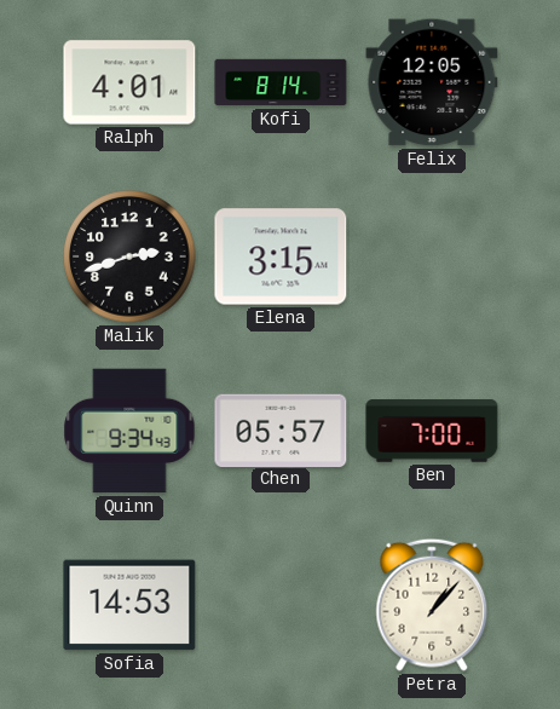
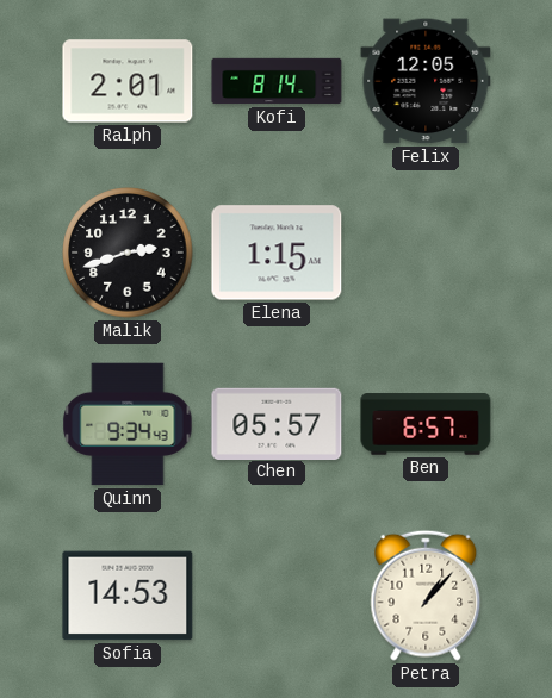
Ralph: 4:01 -> 2:01
Elena: 3:15 -> 1:15
Ben: 7:00 -> 6:57
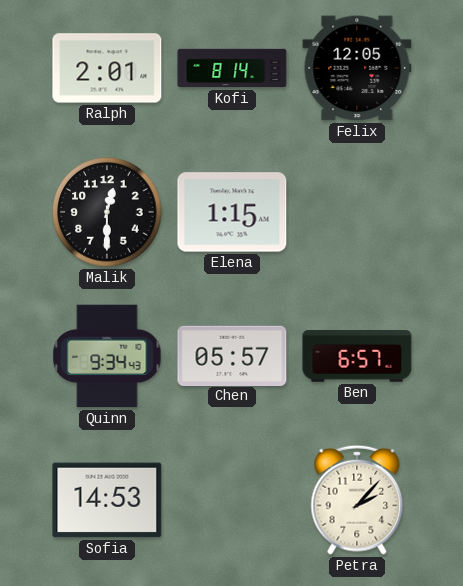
Malik: 2:42 -> 12:30
Petra: 1:07 -> 2:07
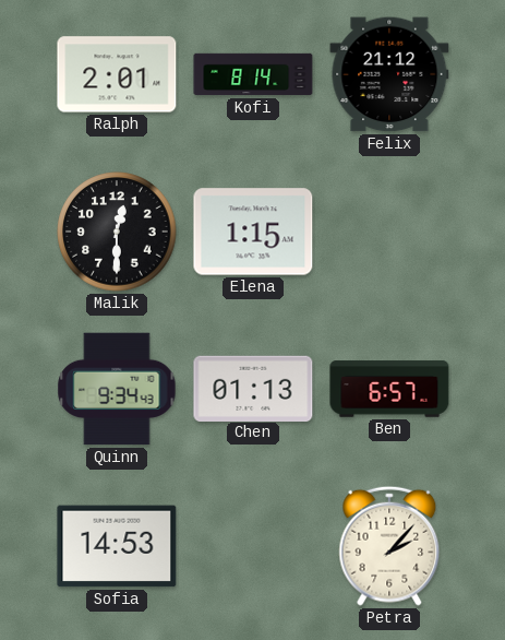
Felix: 12:05 -> 21:12
Chen: 05:57 -> 01:13
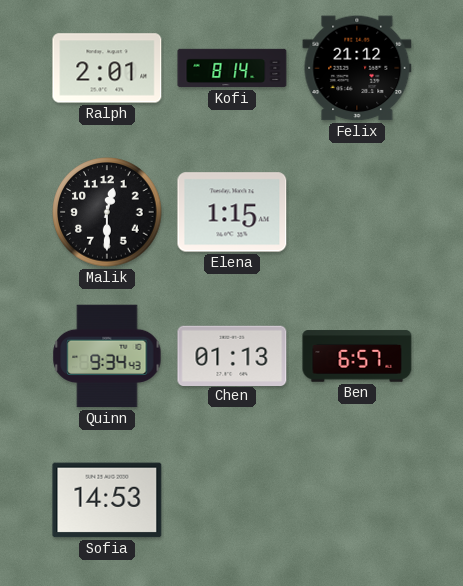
Petra: 2:07 -> none
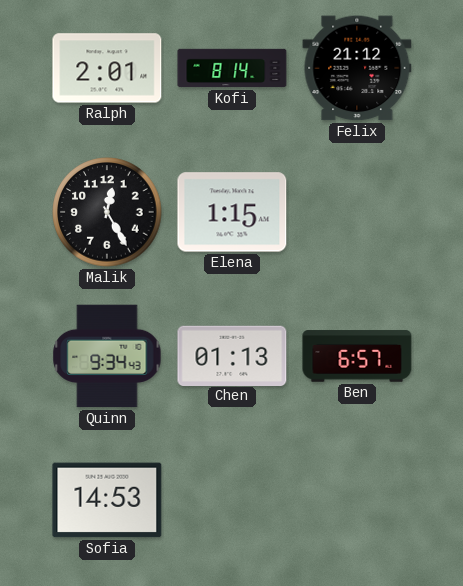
Malik: 12:30 -> 12:25
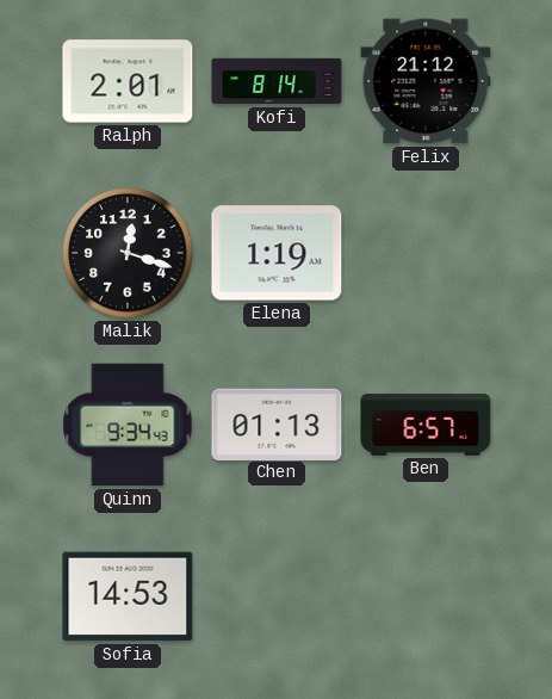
Malik: 12:25 -> 12:18
Elena: 1:15 -> 1:19
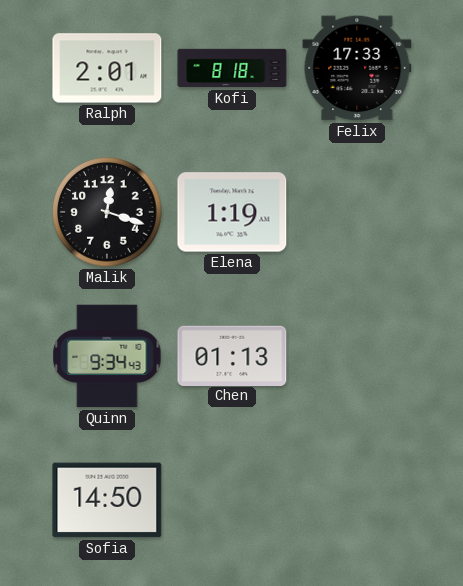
Kofi: 8:14 -> 8:18
Felix: 21:12 -> 17:33
Ben: 6:57 -> none
Sofia: 14:53 -> 14:50
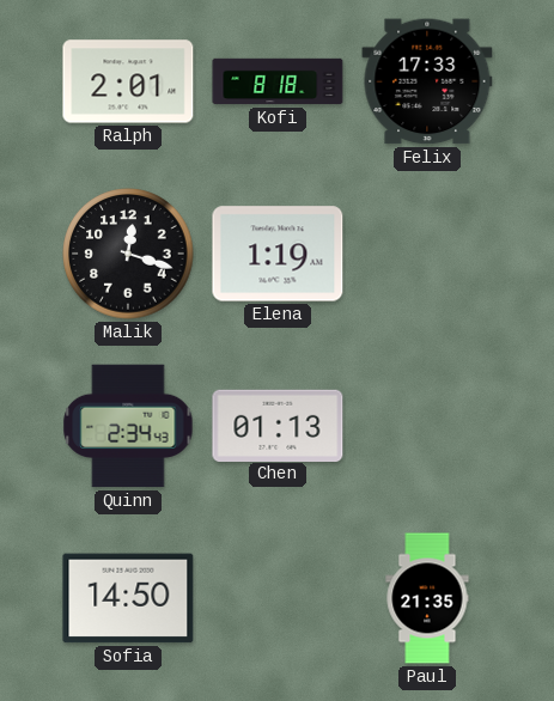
Quinn: 9:34 -> 2:34
Paul: none -> 21:35
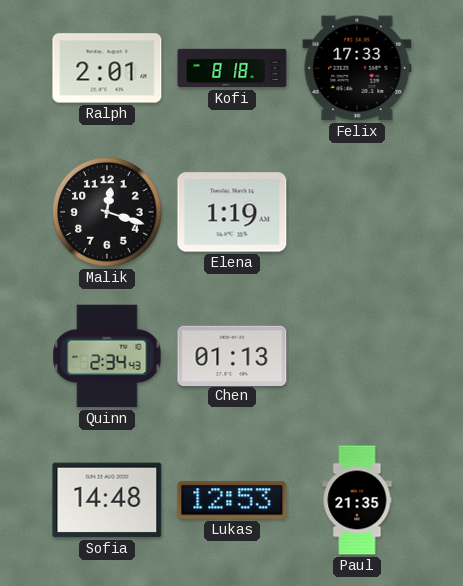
Sofia: 14:50 -> 14:48
Lukas: none -> 12:53
